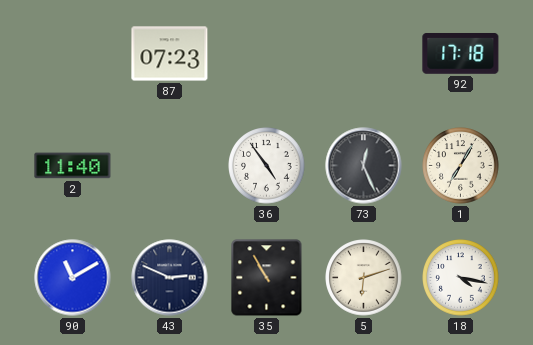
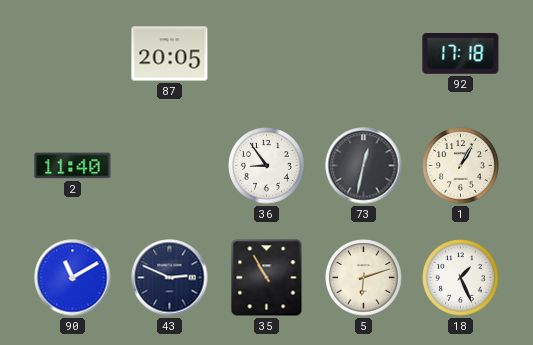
87: 07:23 -> 20:05
36: 4:54 -> 8:54
73: 12:26 -> 12:32
1: 7:05 -> 1:05
18: 4:17 -> 1:26
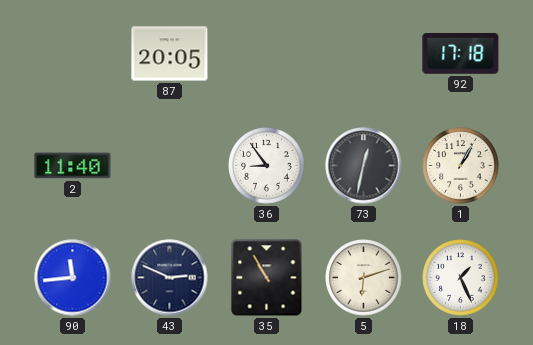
90: 11:10 -> 11:44
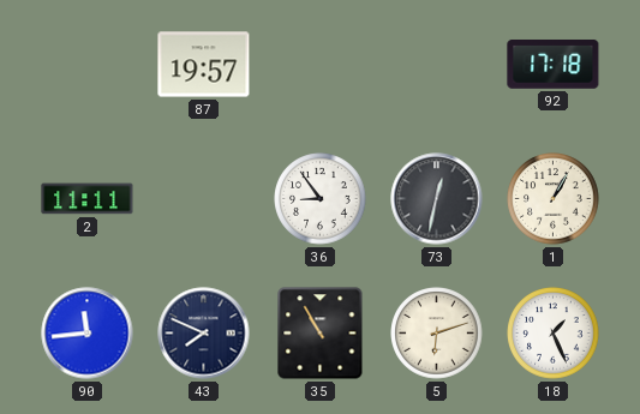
87: 20:05 -> 19:57
2: 11:40 -> 11:11
43: 2:49 -> 7:49
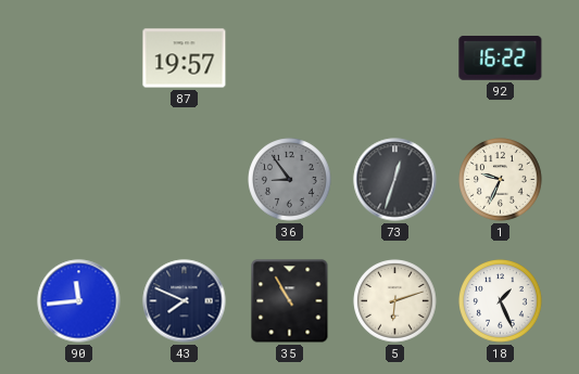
92: 17:18 -> 16:22
2: 11:11 -> none
36 dial: white -> grey
73: 12:32 -> 12:33
1: 1:05 -> 9:34
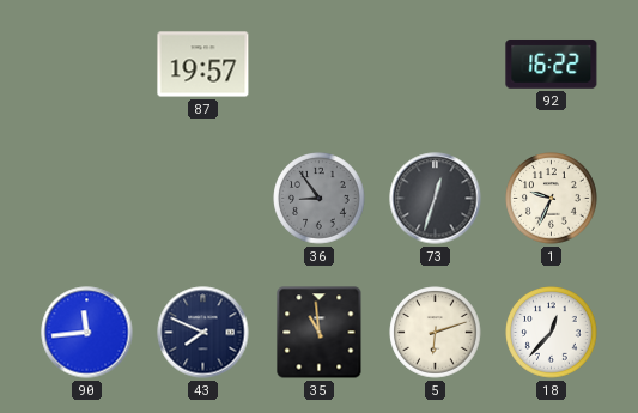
35: 10:55 -> 10:59
18: 1:26 -> 12:37
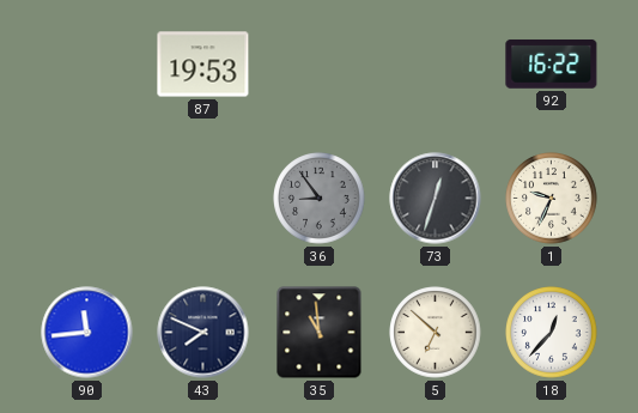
87: 19:57 -> 19:53
5: 6:12 -> 6:52
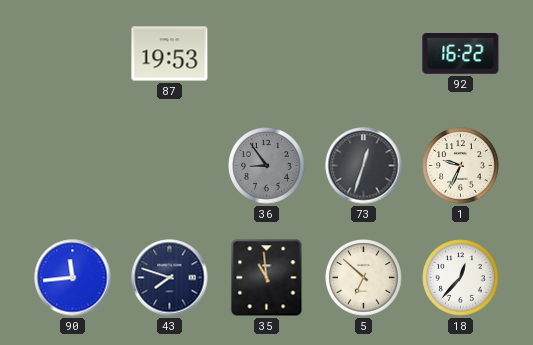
43: 7:49 -> 7:48
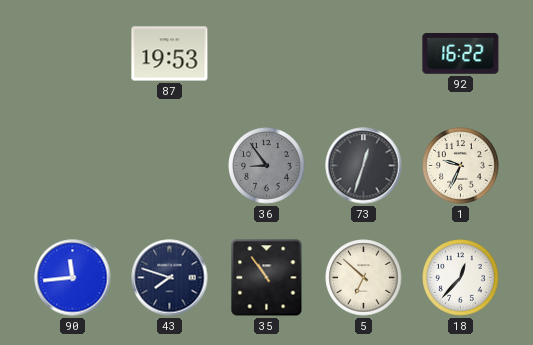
35: 10:59 -> 10:54
